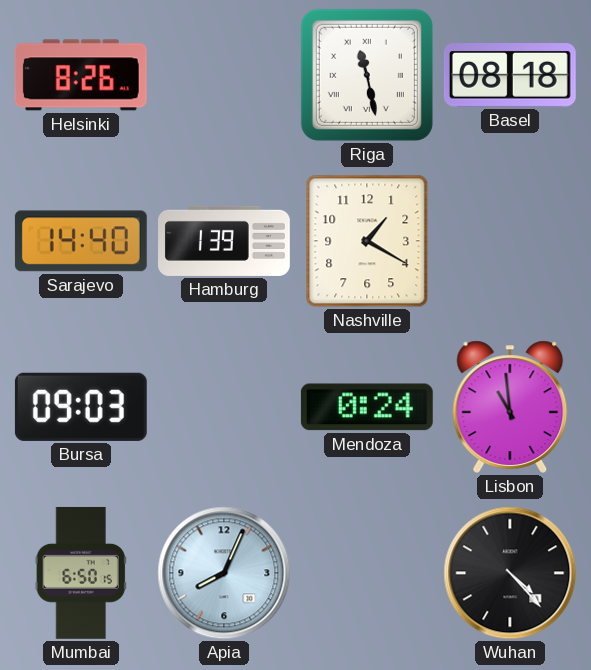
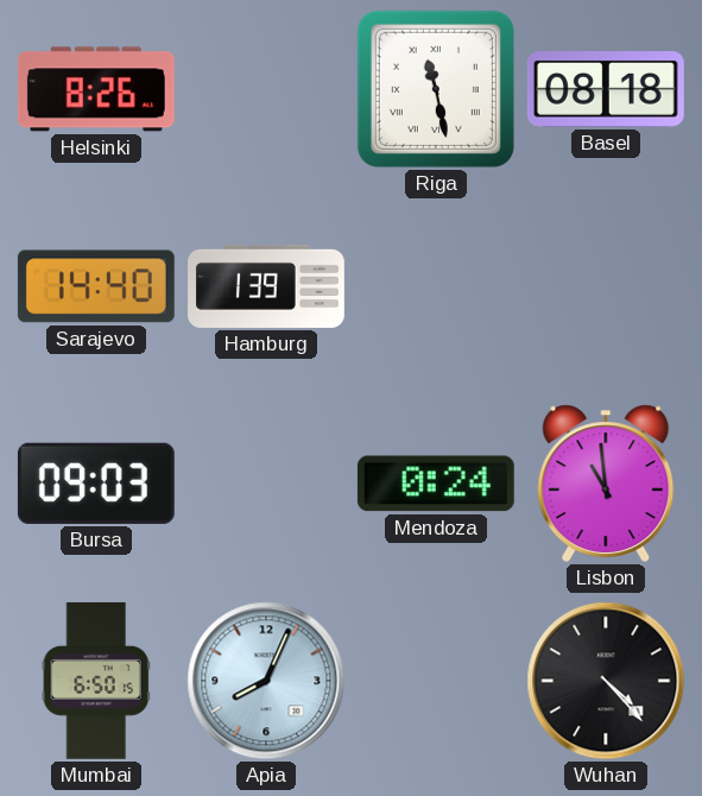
Nashville: 1:20 -> none
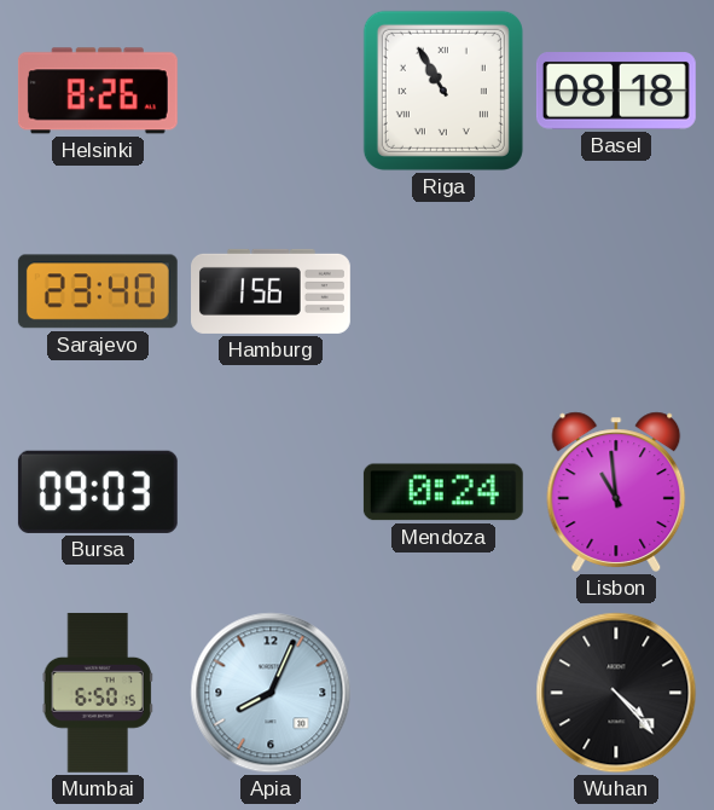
Riga: 11:28 -> 10:55
Sarajevo: 14:40 -> 23:40
Hamburg: 1:39 -> 1:56
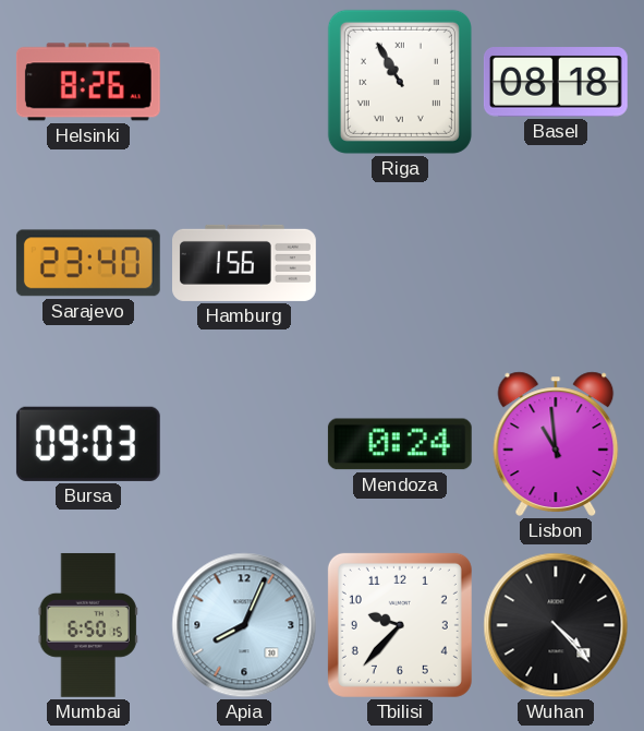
Tbilisi: none -> 9:37
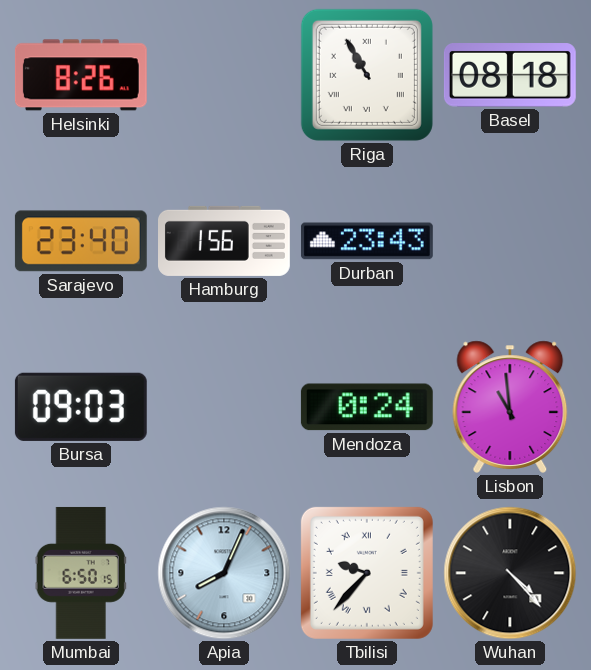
Durban: none -> 23:43
Tbilisi numerals: Arabic -> Roman
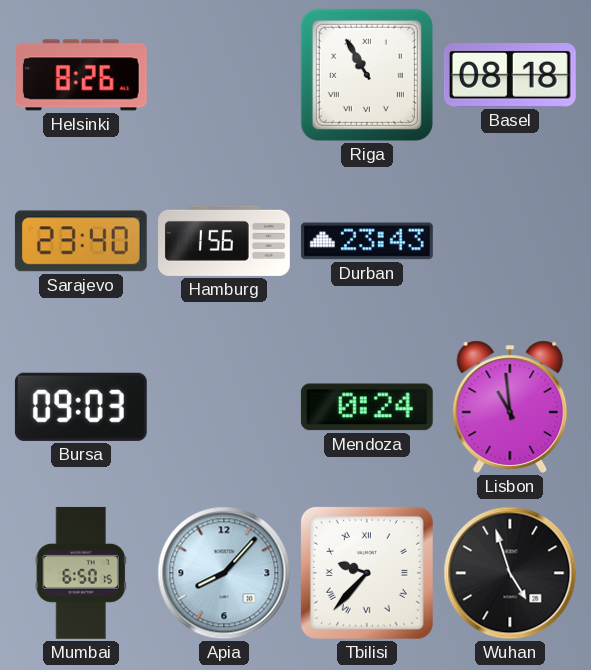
Apia: 8:04 -> 8:07
Wuhan: 4:23 -> 4:57
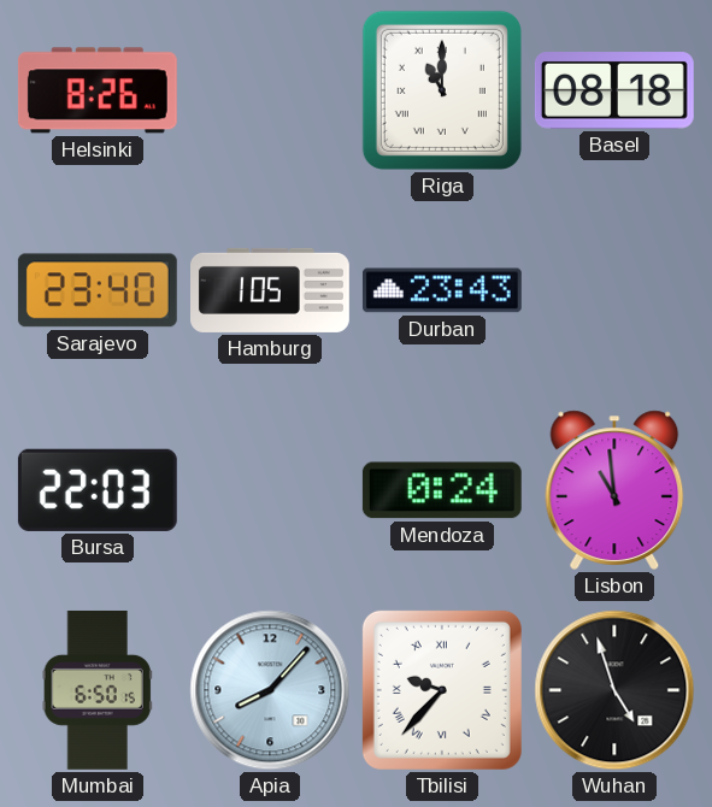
Riga: 10:55 -> 11:00
Hamburg: 1:56 -> 1:05
Bursa: 09:03 -> 22:03
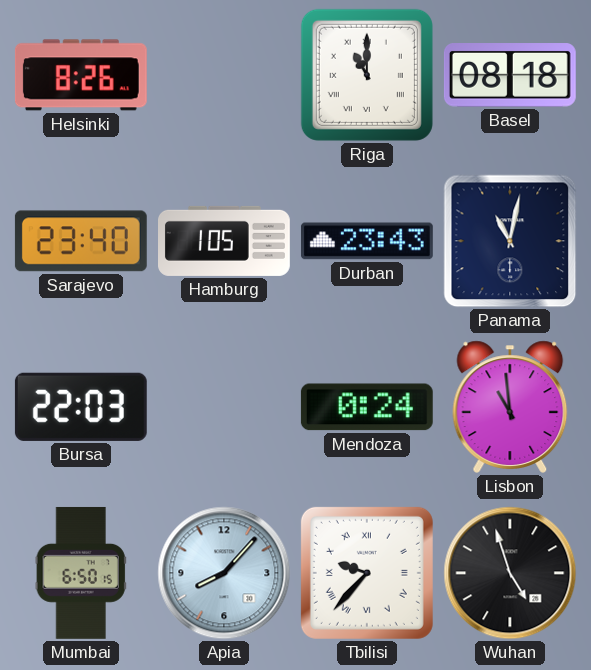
Panama: none -> 11:02
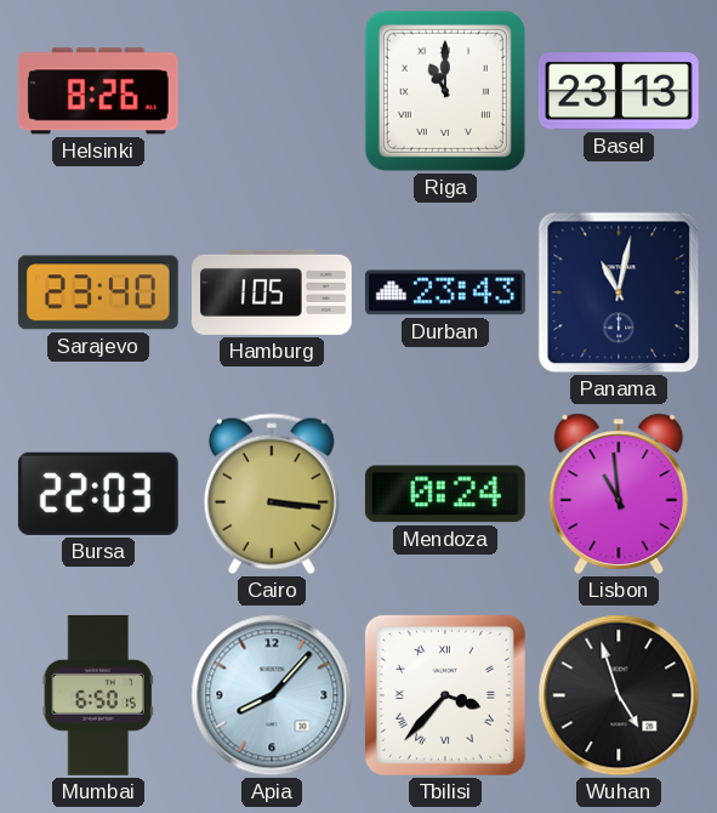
Basel: 08:18 -> 23:13
Cairo: none -> 3:16
Tbilisi: 9:37 -> 3:37
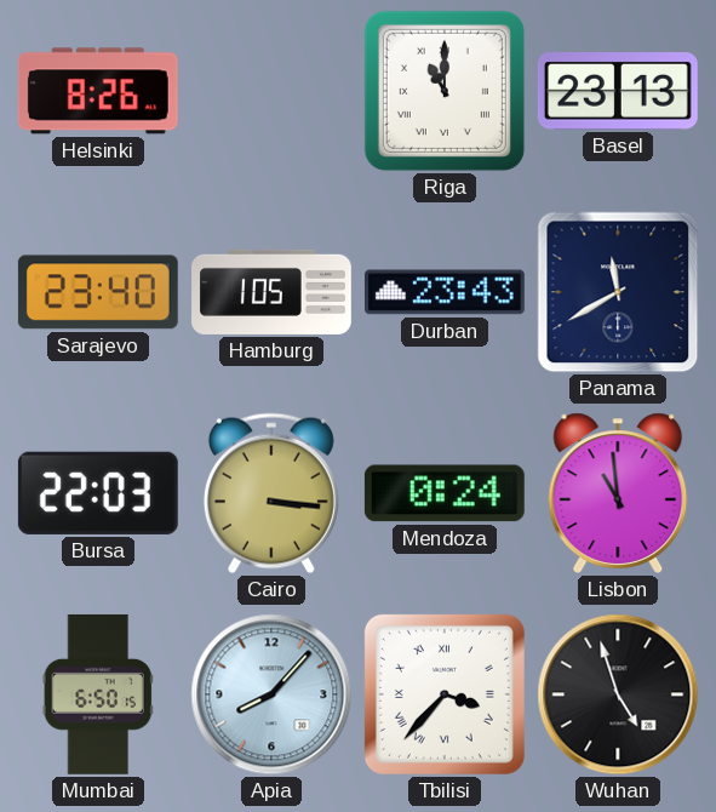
Panama: 11:02 -> 11:40
